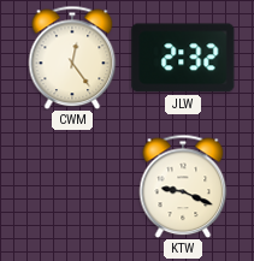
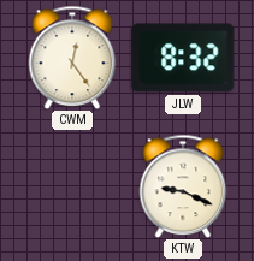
JLW: 2:32 -> 8:32
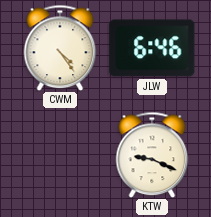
CWM: 12:24 -> 4:24
JLW: 8:32 -> 6:46
